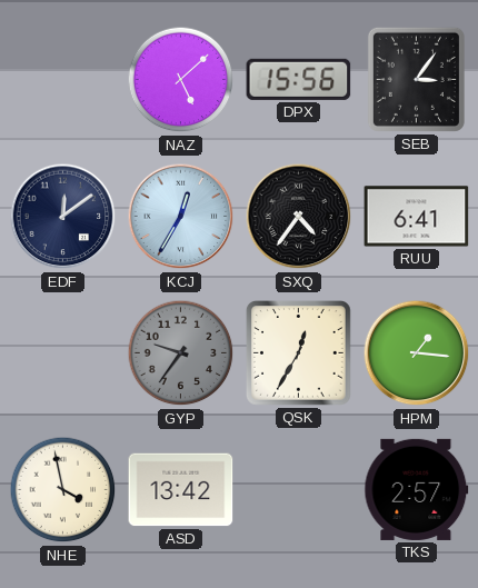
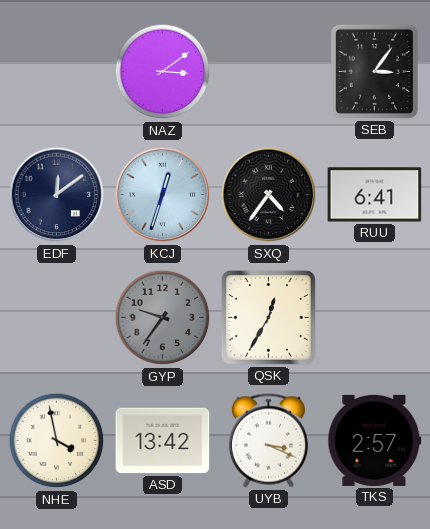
NAZ: 5:08 -> 3:09
DPX: 15:56 -> none
KCJ: 12:35 -> 12:33
HPM: 1:16 -> none
UYB: none -> 3:19
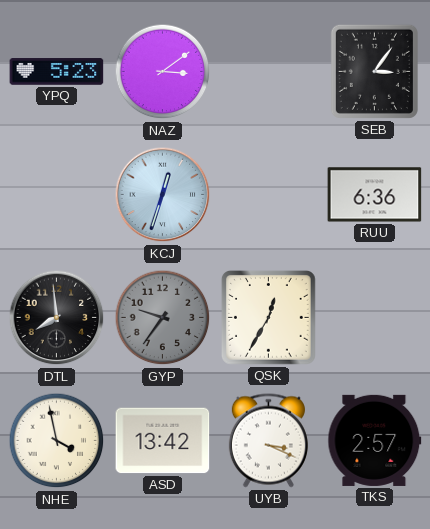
YPQ: none -> 5:23
EDF: 12:09 -> none
SXQ: 4:36 -> none
RUU: 6:41 -> 6:36
DTL: none -> 7:59
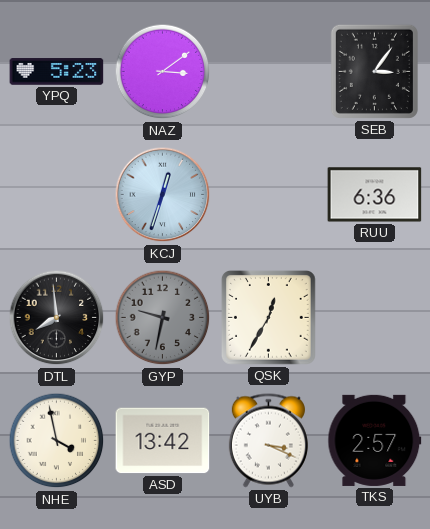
GYP: 9:36 -> 9:32
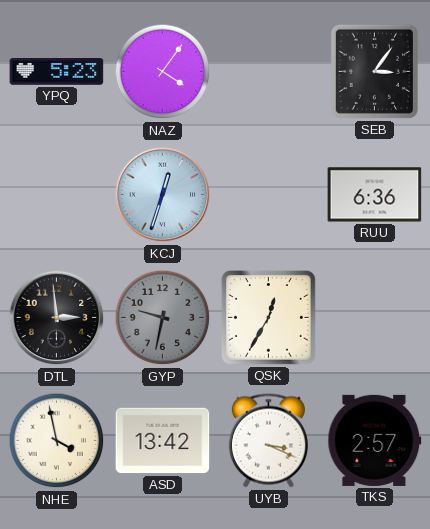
NAZ: 3:09 -> 4:06
DTL: 7:59 -> 2:59
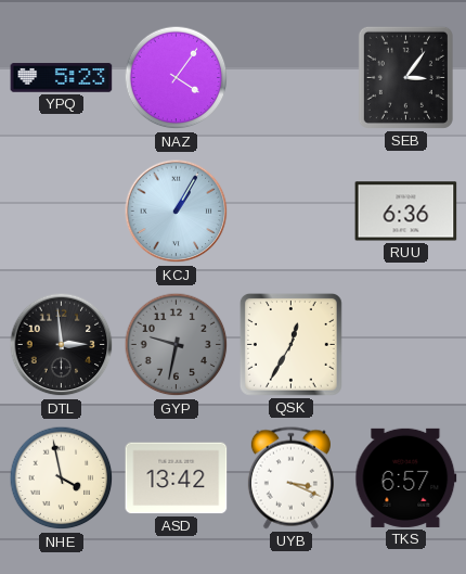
KCJ: 12:33 -> 1:05
TKS: 2:57 -> 6:57
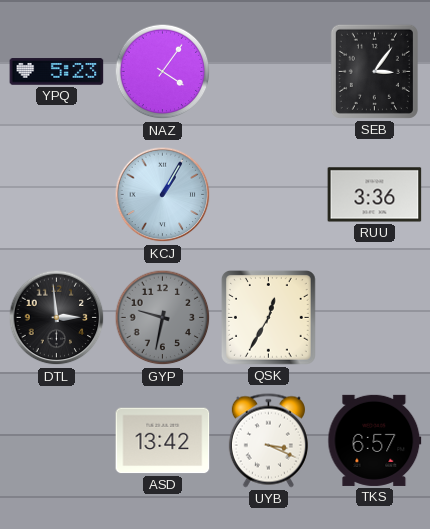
RUU: 6:36 -> 3:36
NHE: 3:58 -> none
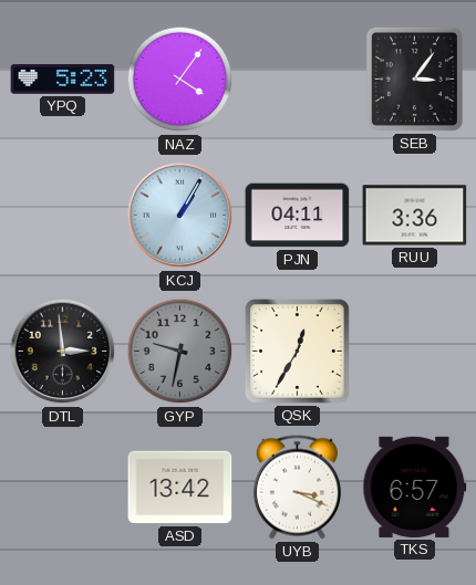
PJN: none -> 04:11
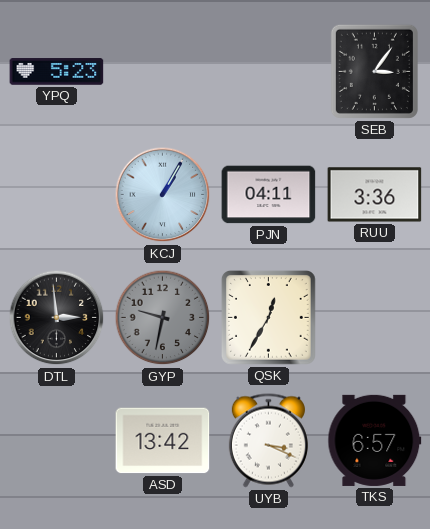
NAZ: 4:06 -> none
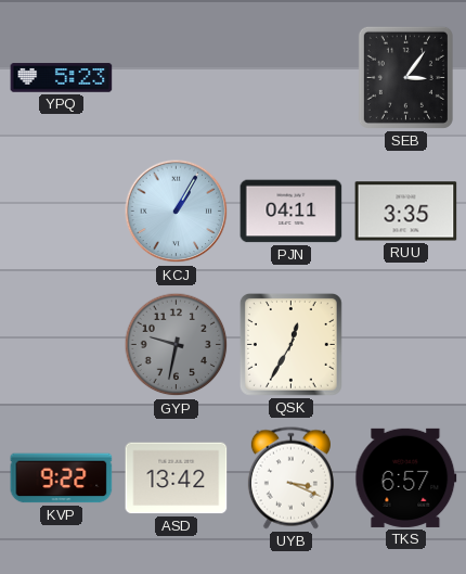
RUU: 3:36 -> 3:35
DTL: 2:59 -> none
KVP: none -> 9:22
